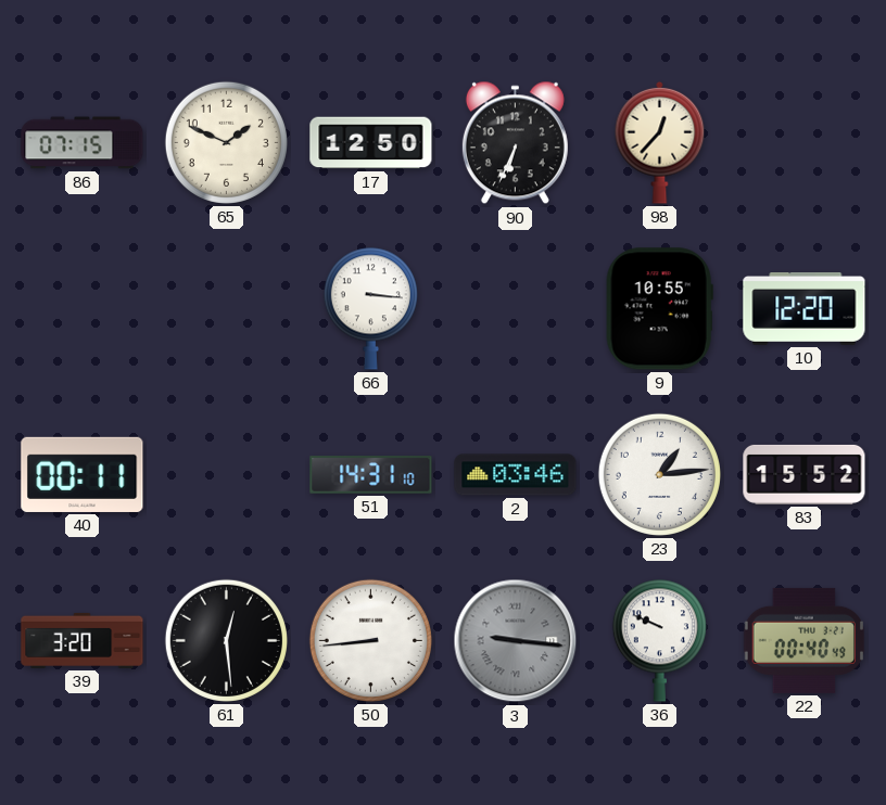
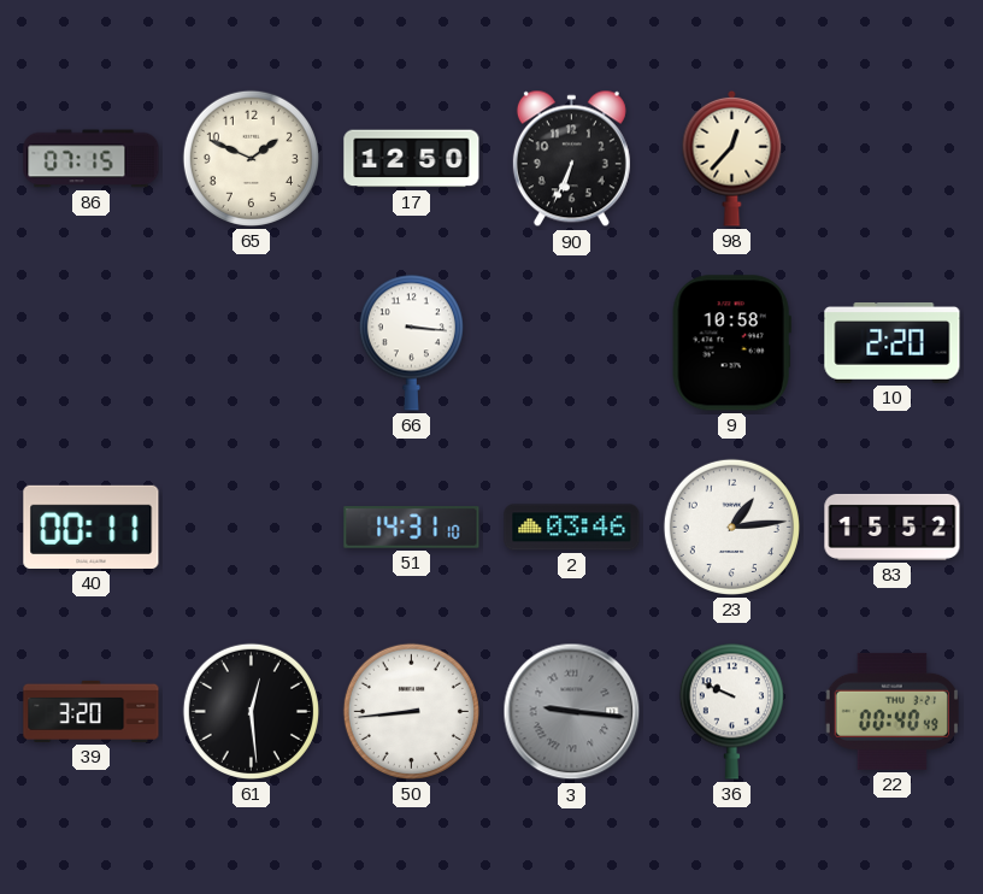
9: 10:55 -> 10:58
10: 12:20 -> 2:20
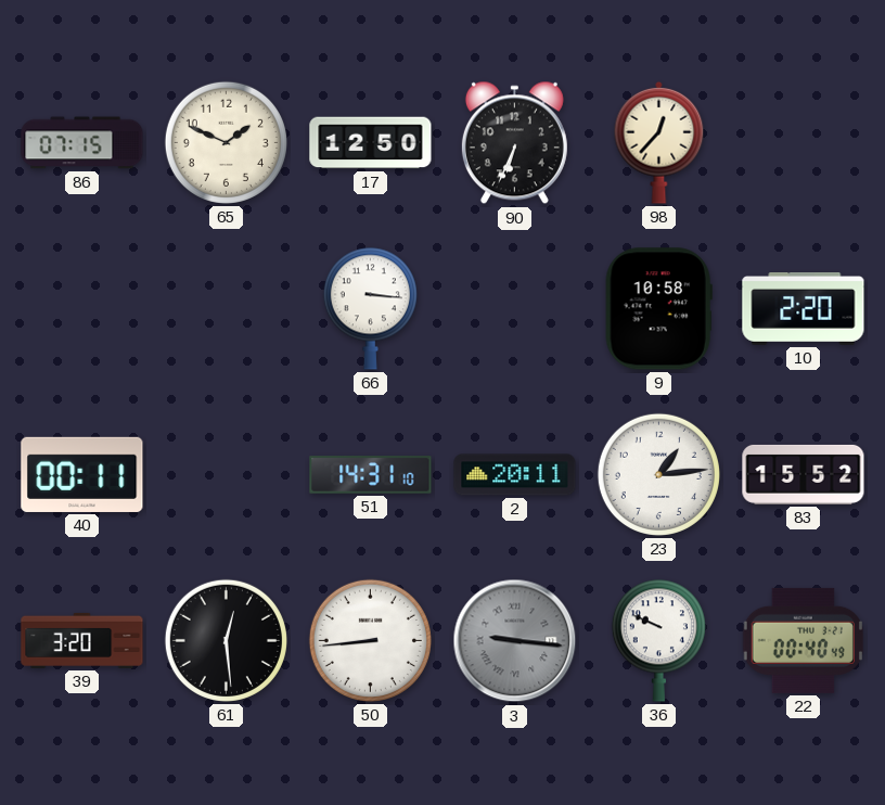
2: 03:46 -> 20:11
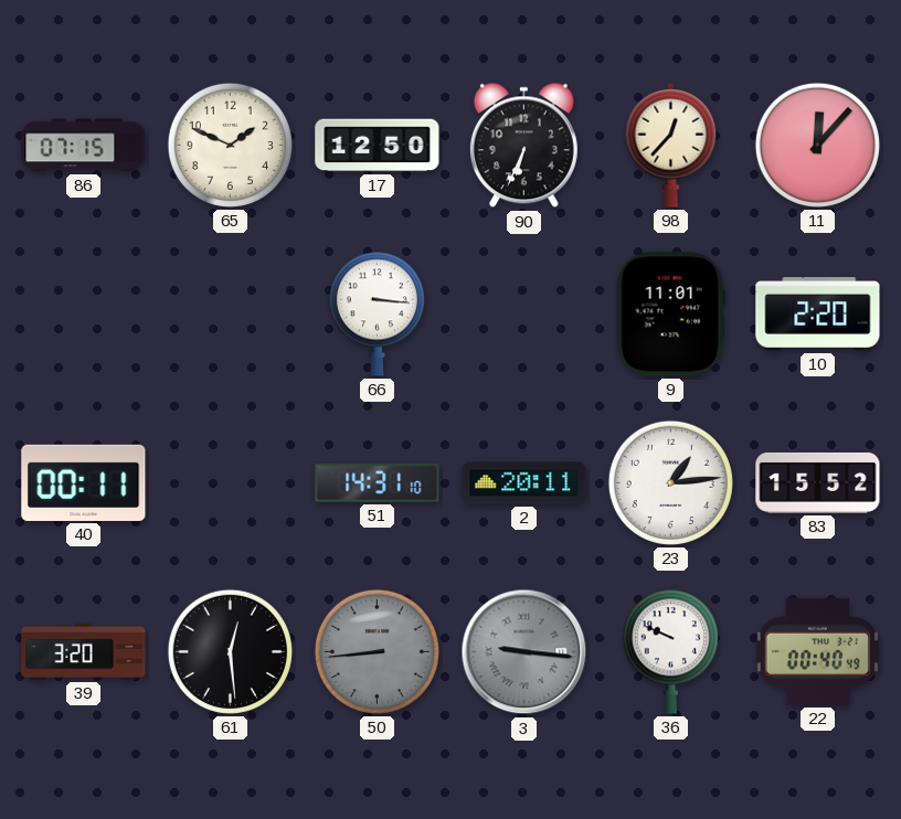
11: none -> 12:07
9: 10:58 -> 11:01
50 dial: white -> grey
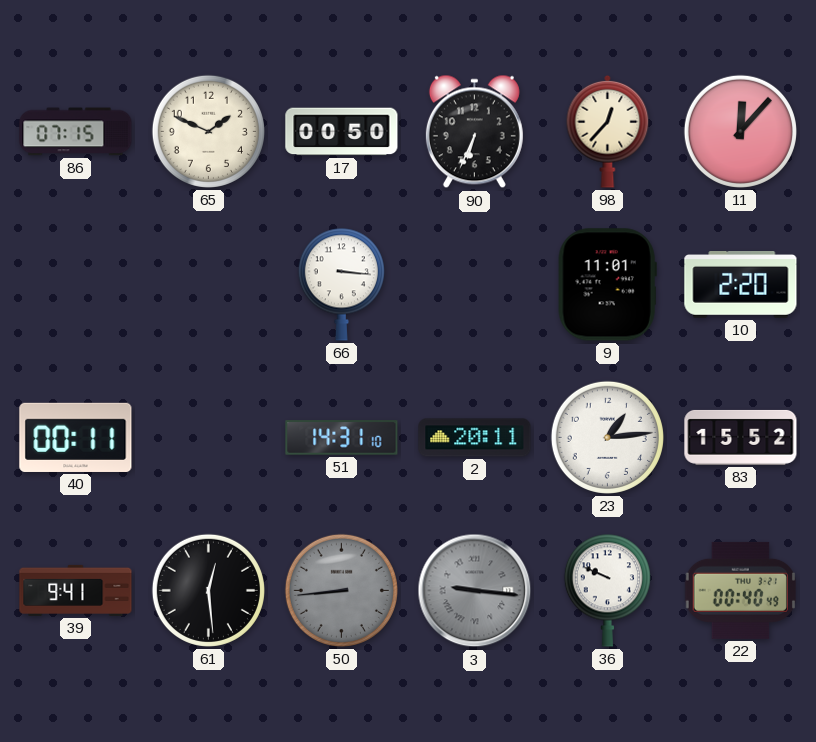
17: 12:50 -> 00:50
39: 3:20 -> 9:41
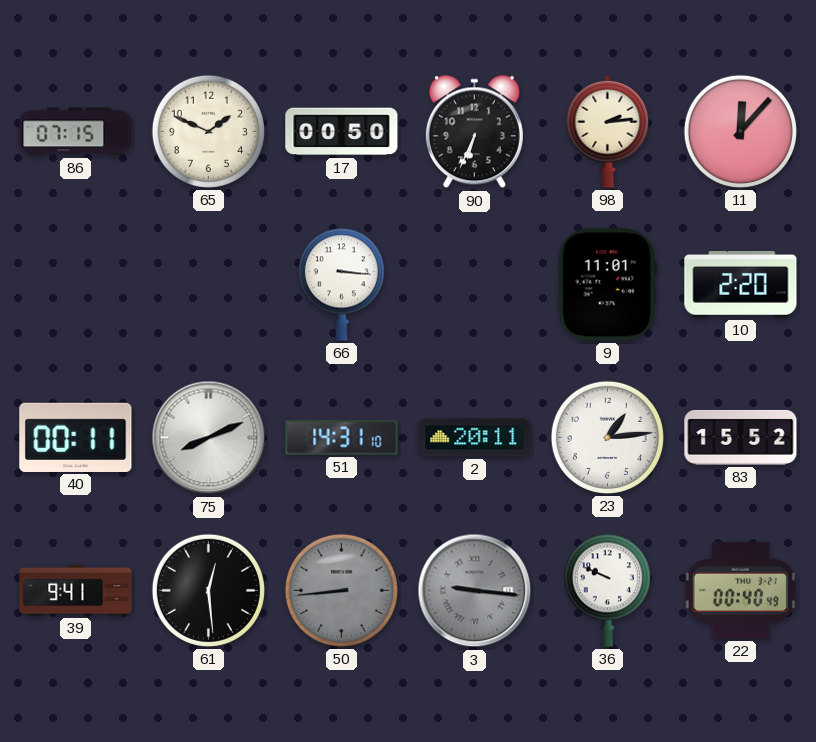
98: 12:37 -> 2:14
75: none -> 8:11
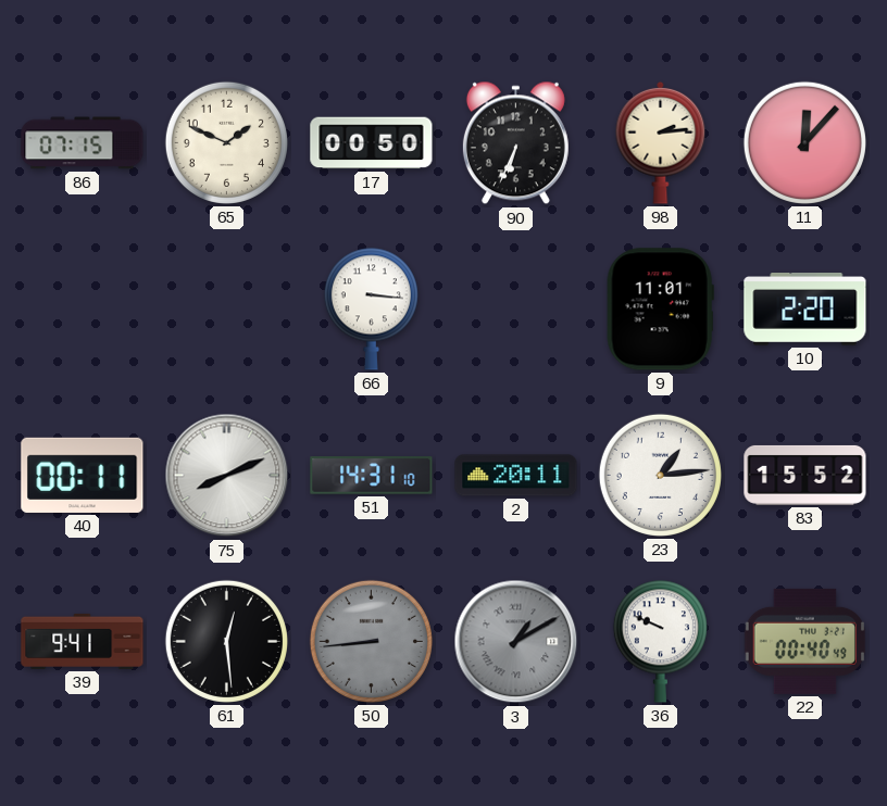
3: 9:16 -> 1:10
